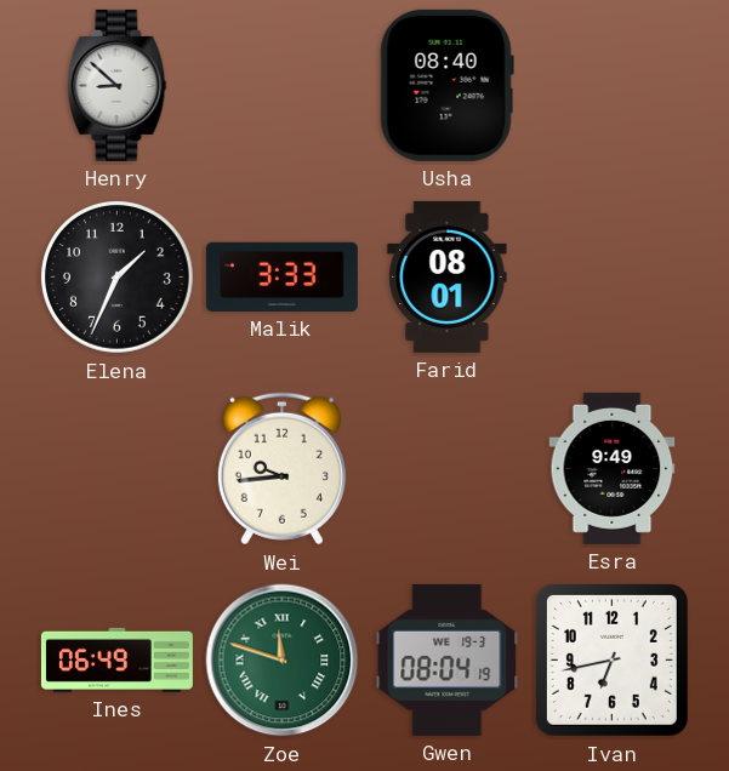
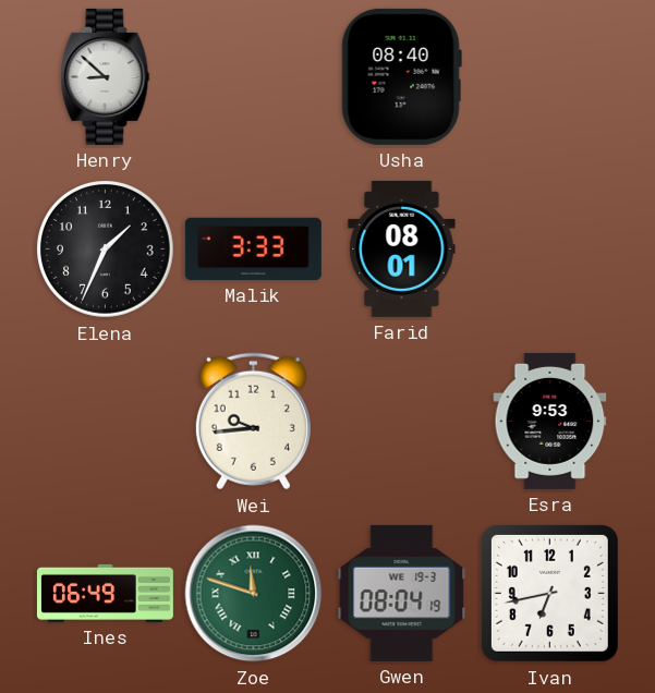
Esra: 9:49 -> 9:53
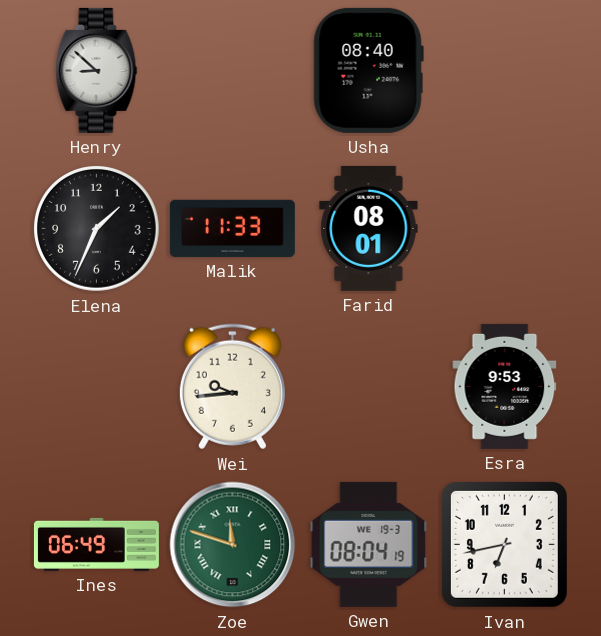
Malik: 3:33 -> 11:33
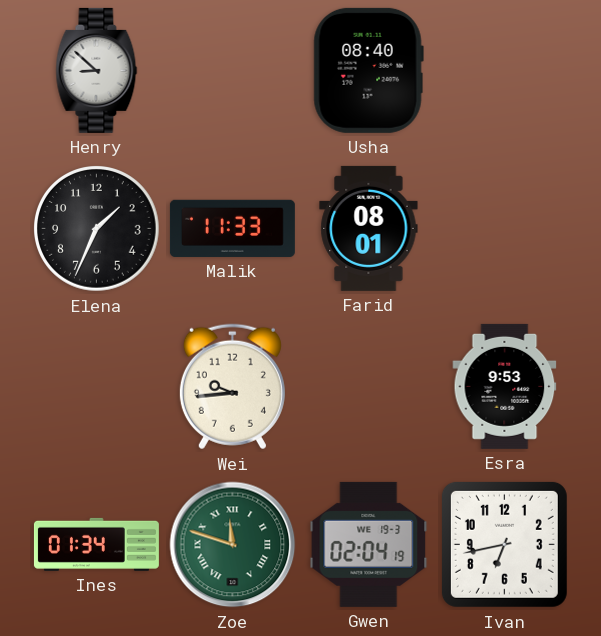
Ines: 06:49 -> 01:34
Gwen: 08:04 -> 02:04
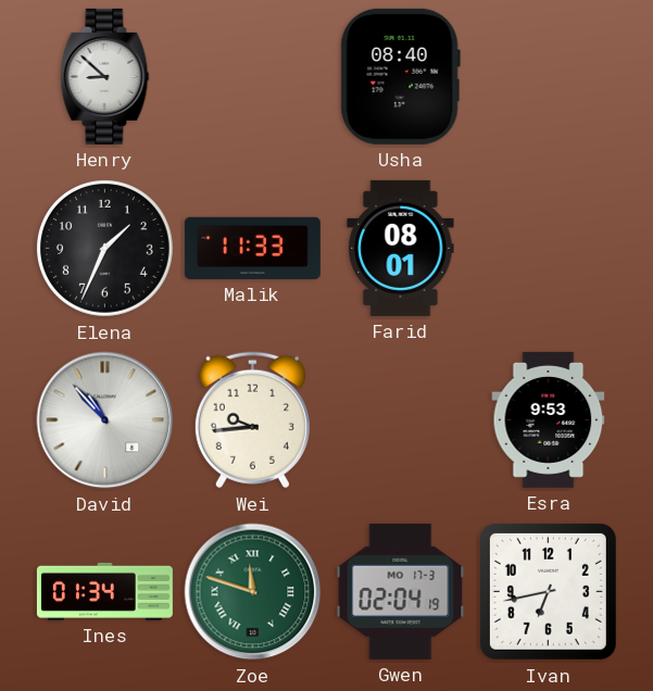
David: none -> 10:53
Gwen date: WE 19-3 -> MO 17-3
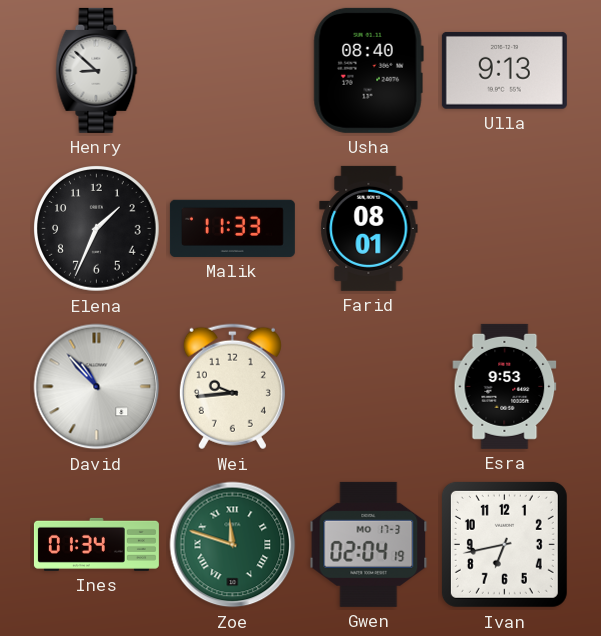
Ulla: none -> 9:13
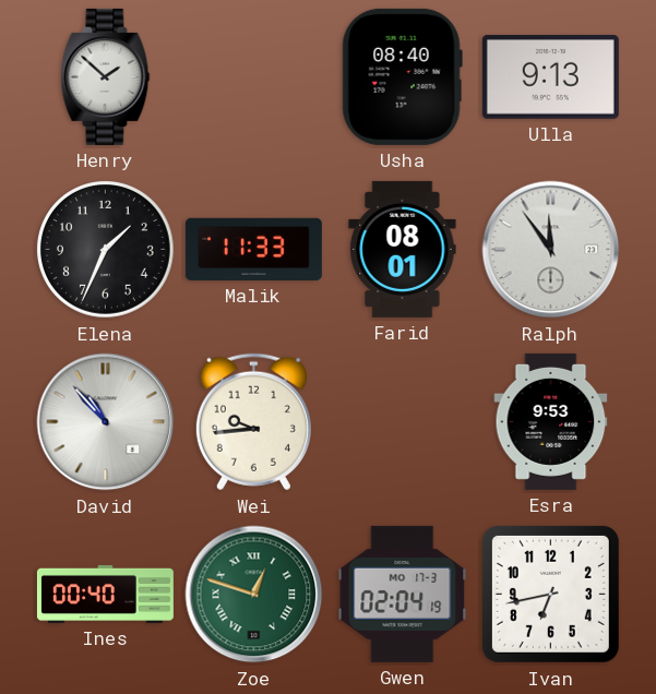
Henry: 8:52 -> 1:52
Ralph: none -> 11:54
Ines: 01:34 -> 00:40
Zoe: 11:48 -> 12:48
